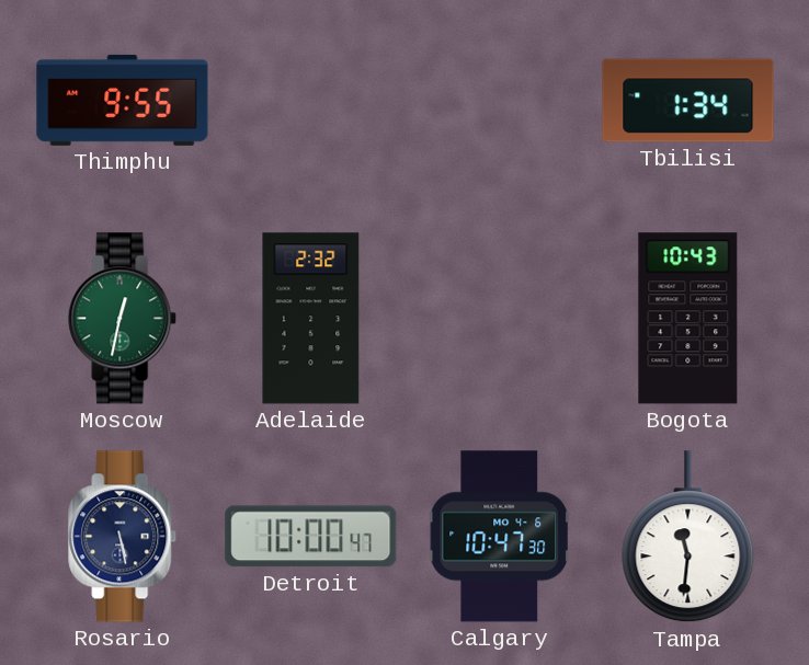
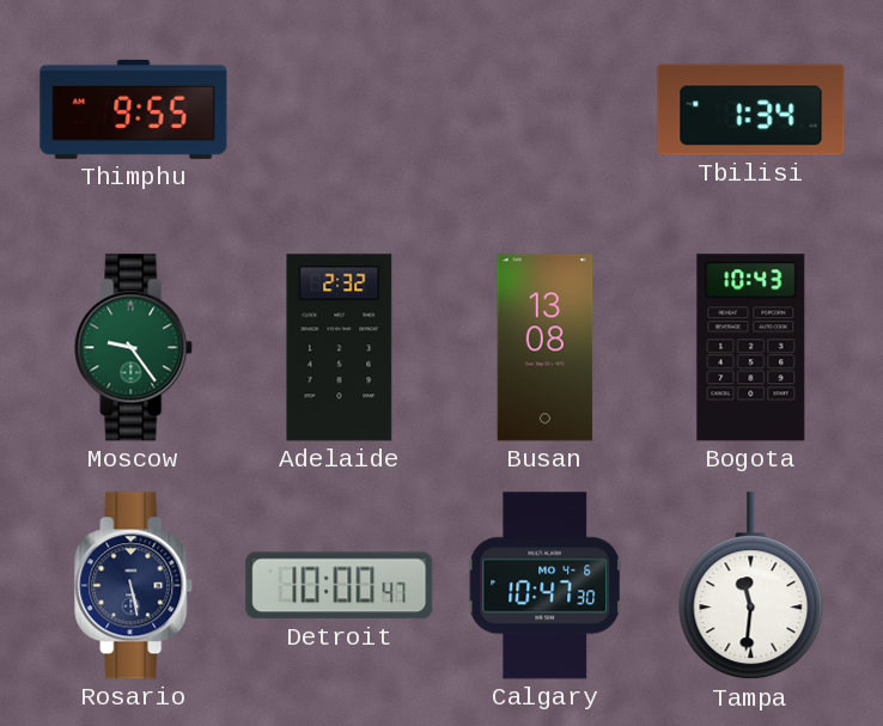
Moscow: 12:32 -> 9:24
Busan: none -> 13:08
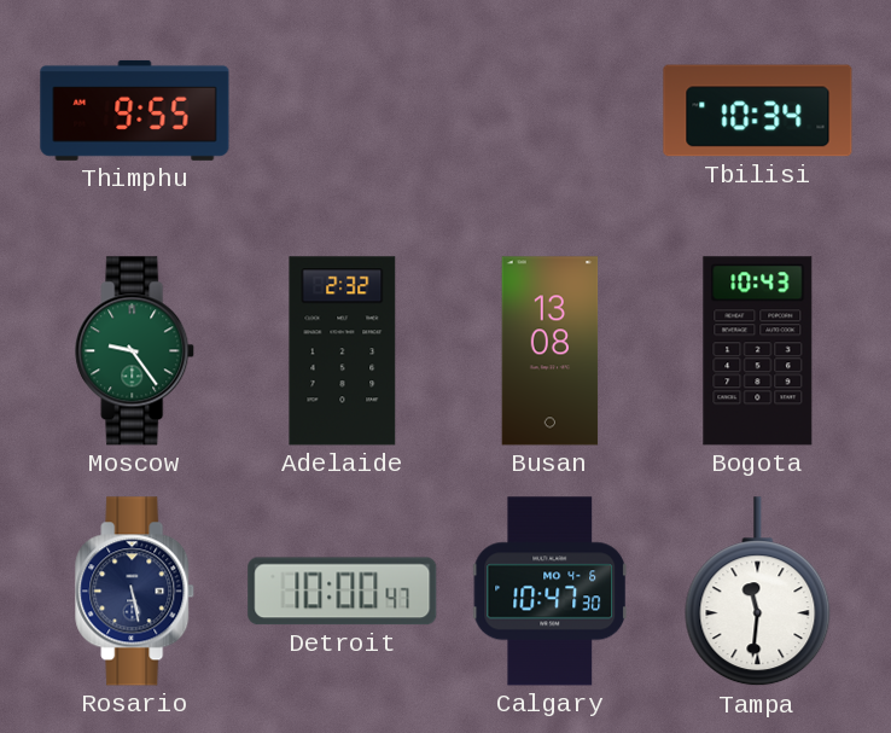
Tbilisi: 1:34 -> 10:34
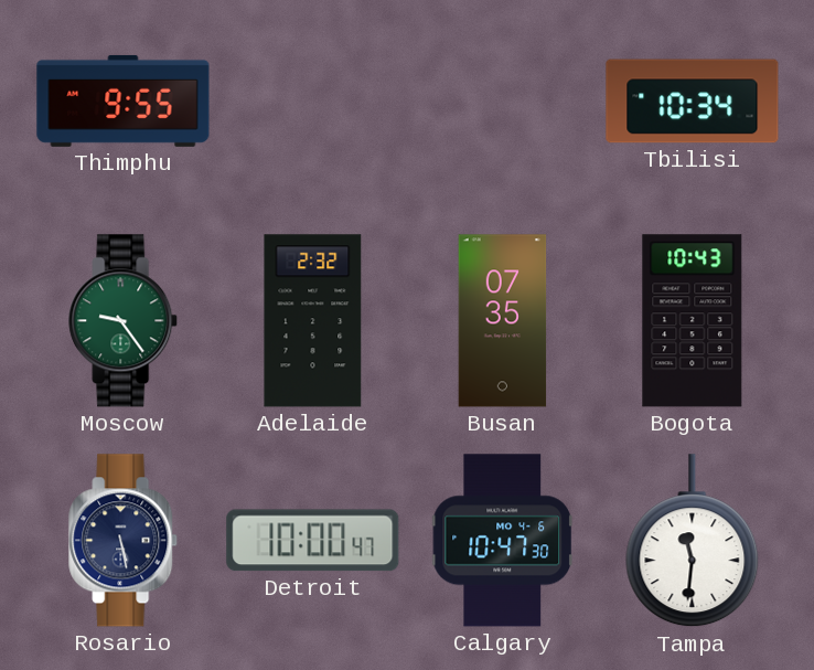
Busan: 13:08 -> 07:35
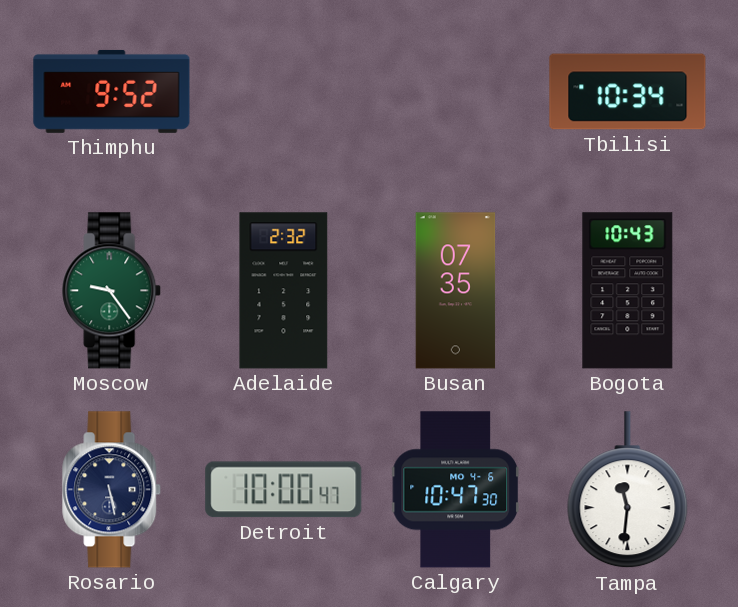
Thimphu: 9:55 -> 9:52
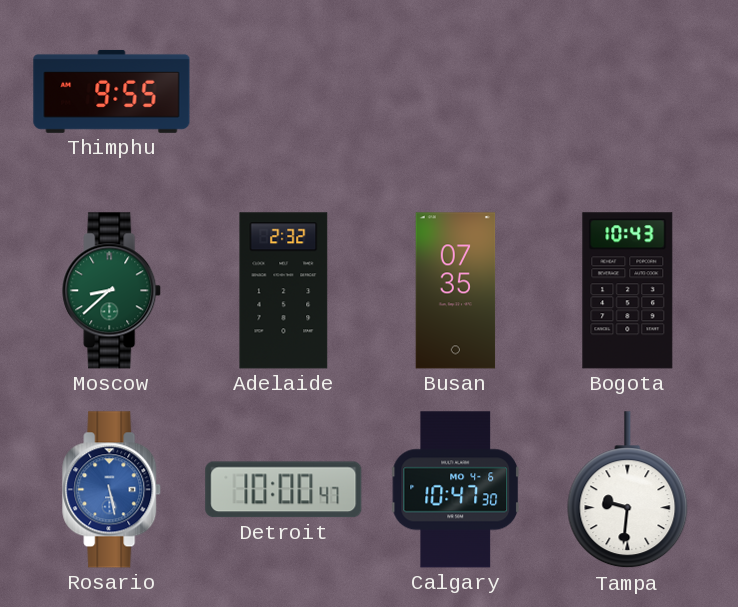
Thimphu: 9:52 -> 9:55
Tbilisi: 10:34 -> none
Moscow: 9:24 -> 8:38
Rosario dial: navy -> blue
Tampa: 11:31 -> 9:31
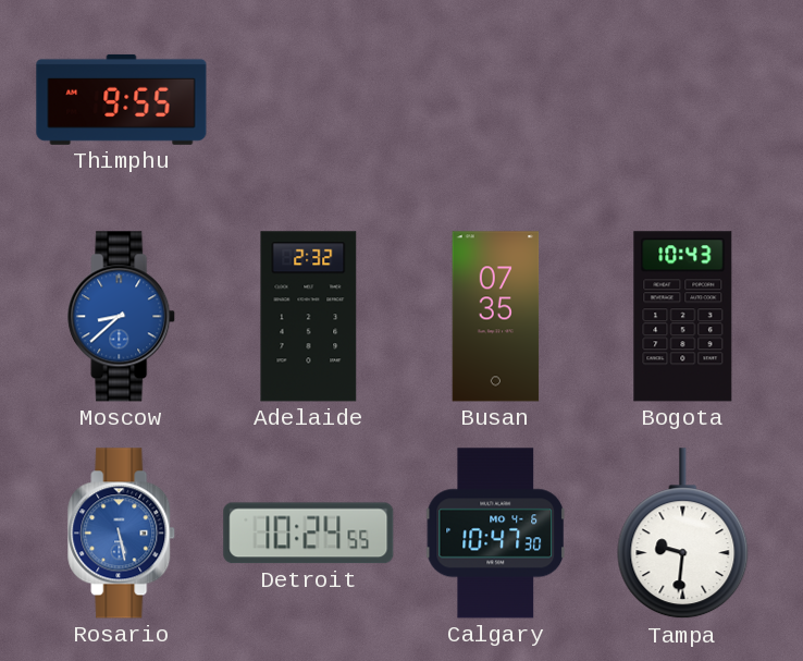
Moscow dial: green -> blue
Detroit: 10:00 -> 10:24
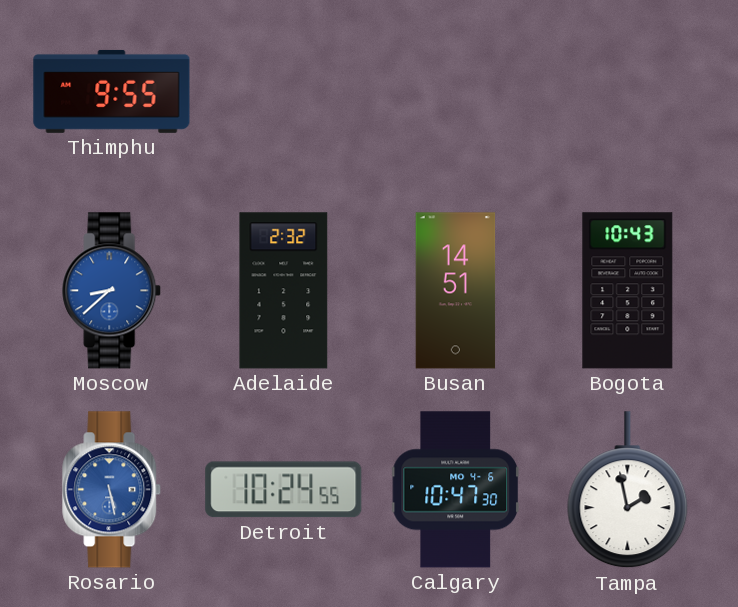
Busan: 07:35 -> 14:51
Tampa: 9:31 -> 1:58
